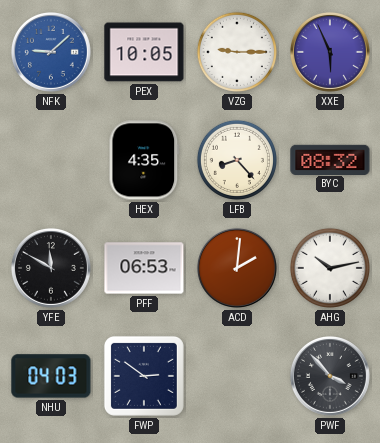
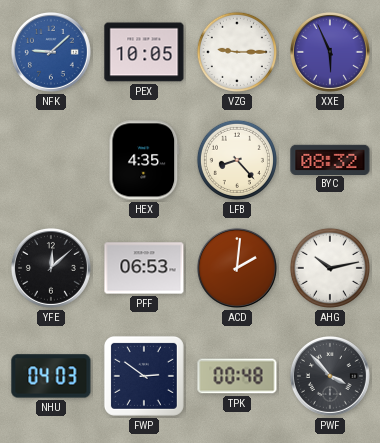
YFE: 11:50 -> 12:08
TPK: none -> 00:48
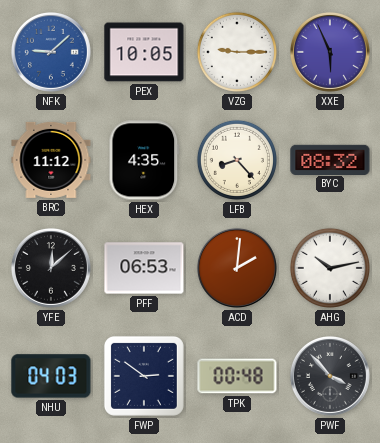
BRC: none -> 11:12
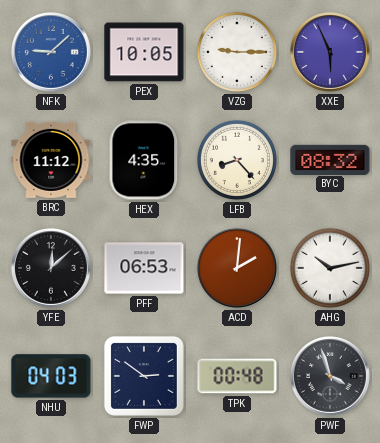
PWF: 3:53 -> 3:57
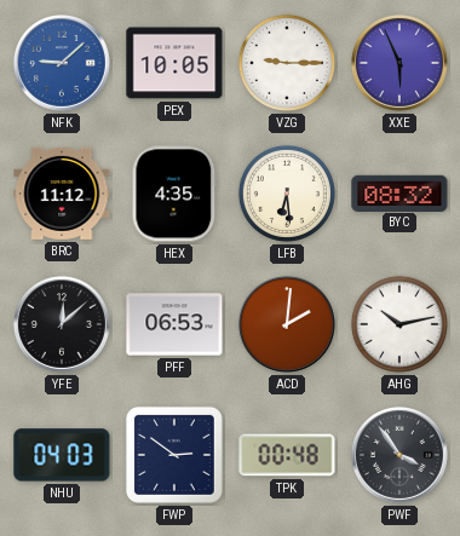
LFB: 8:23 -> 6:29
PWF: 3:57 -> 3:54
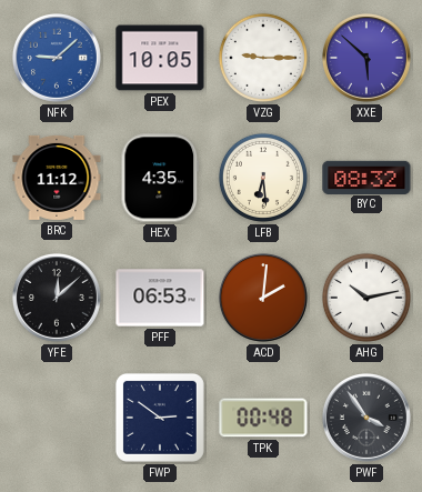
XXE: 5:56 -> 5:52
NHU: 04:03 -> none
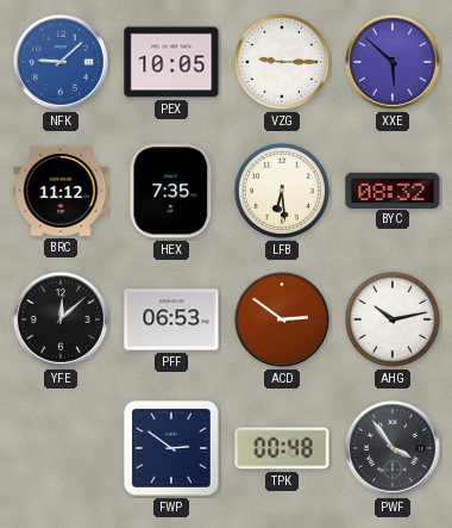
HEX: 4:35 -> 7:35
ACD: 2:01 -> 2:51
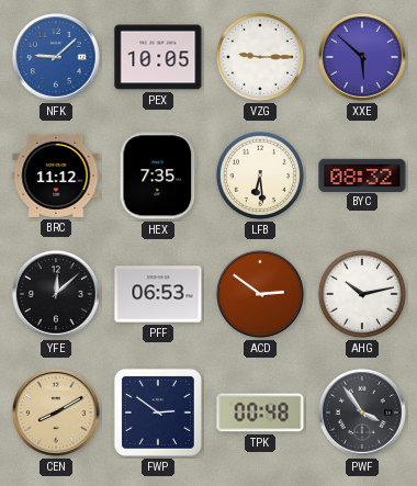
CEN: none -> 8:10
